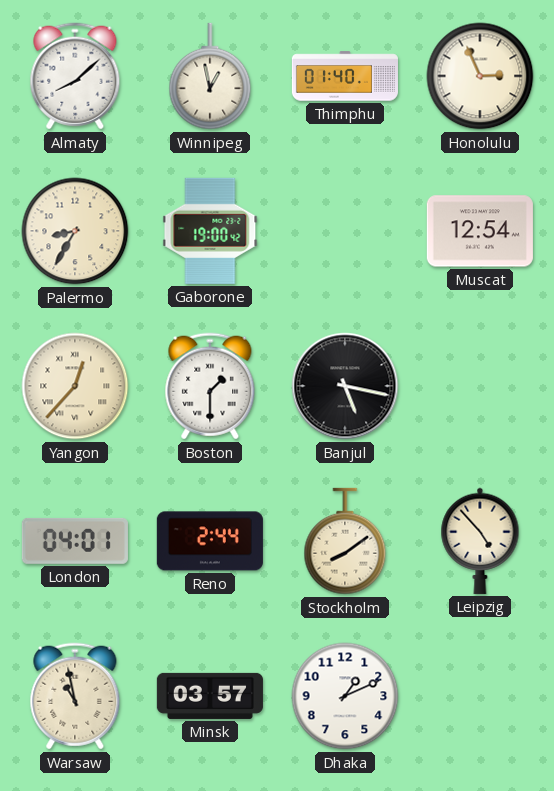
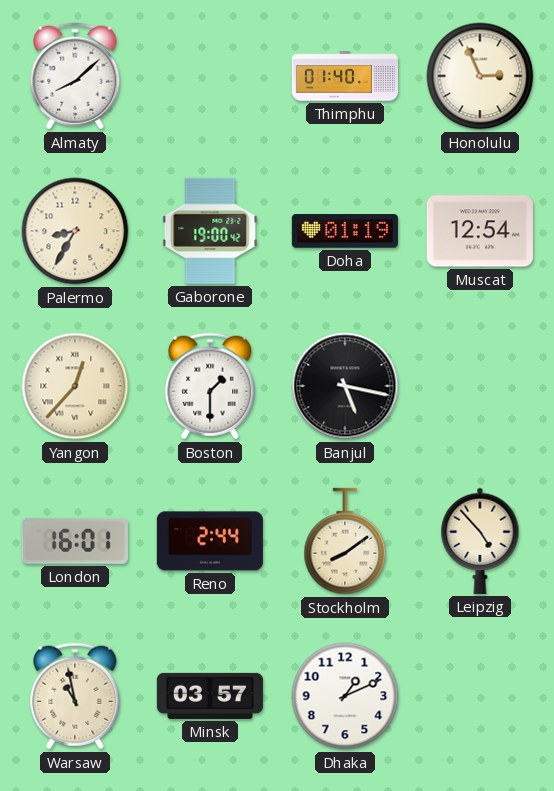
Winnipeg: 12:58 -> none
Doha: none -> 01:19
London: 04:01 -> 16:01
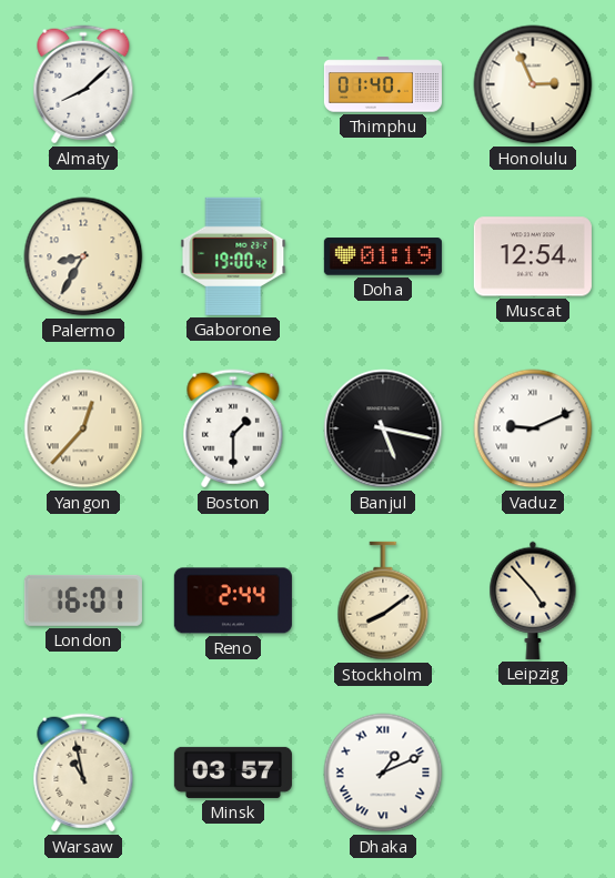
Vaduz: none -> 9:11
Dhaka numerals: Arabic -> Roman
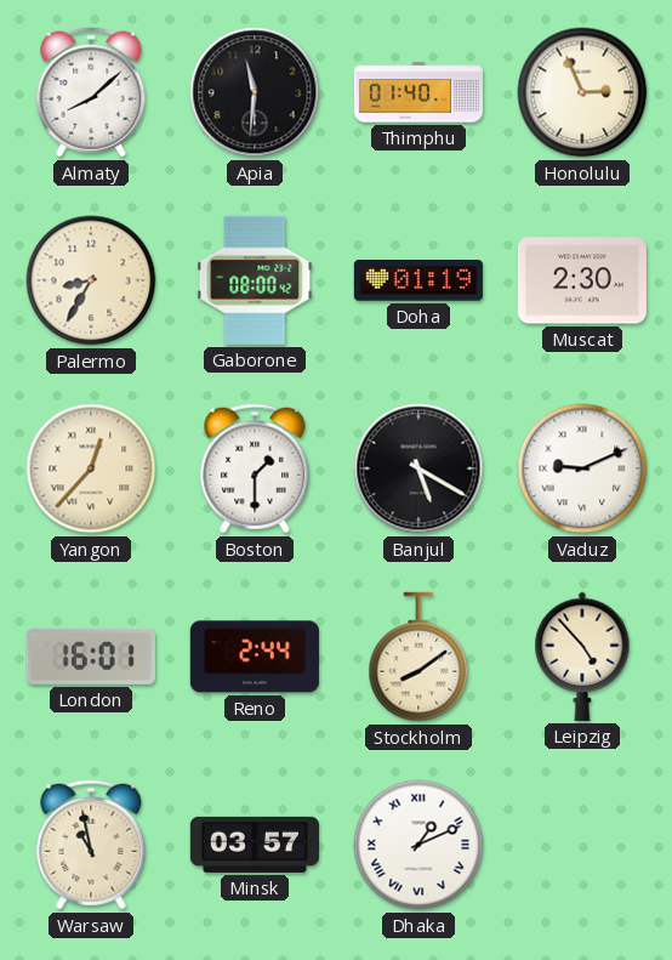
Apia: none -> 11:31
Gaborone: 19:00 -> 08:00
Muscat: 12:54 -> 2:30
Banjul: 5:17 -> 5:20
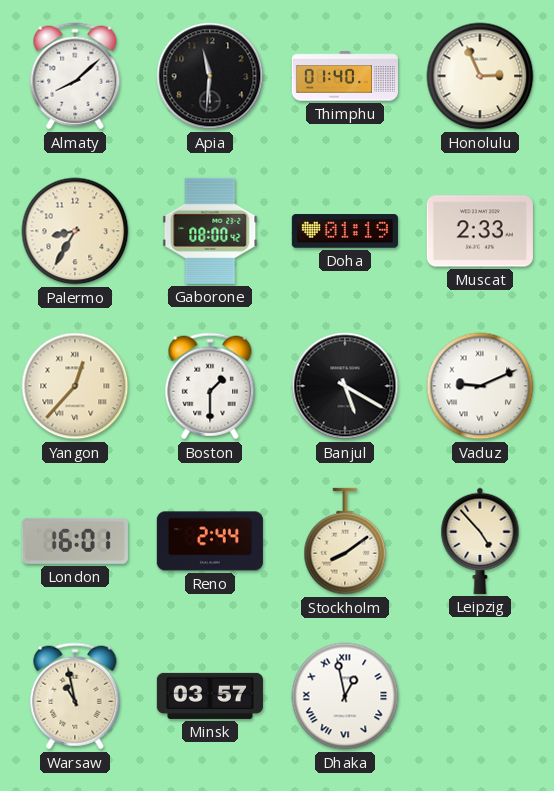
Muscat: 2:30 -> 2:33
Dhaka: 1:11 -> 12:58
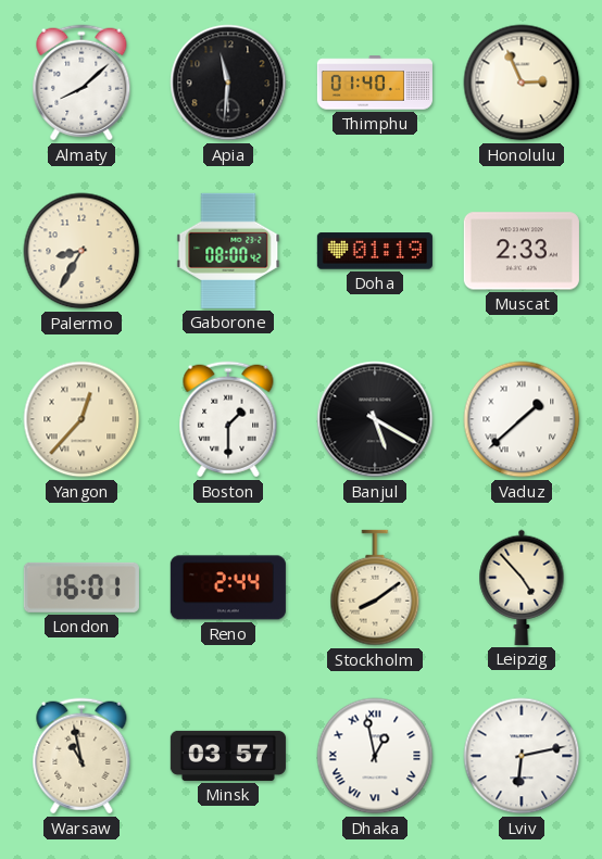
Vaduz: 9:11 -> 1:38
Lviv: none -> 6:13
